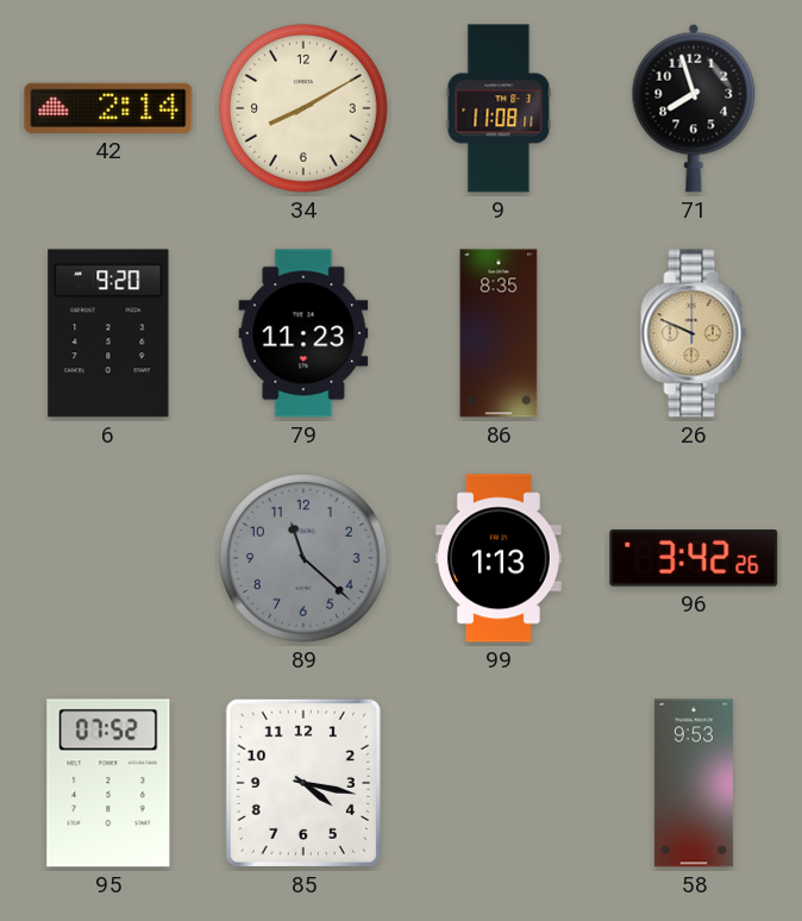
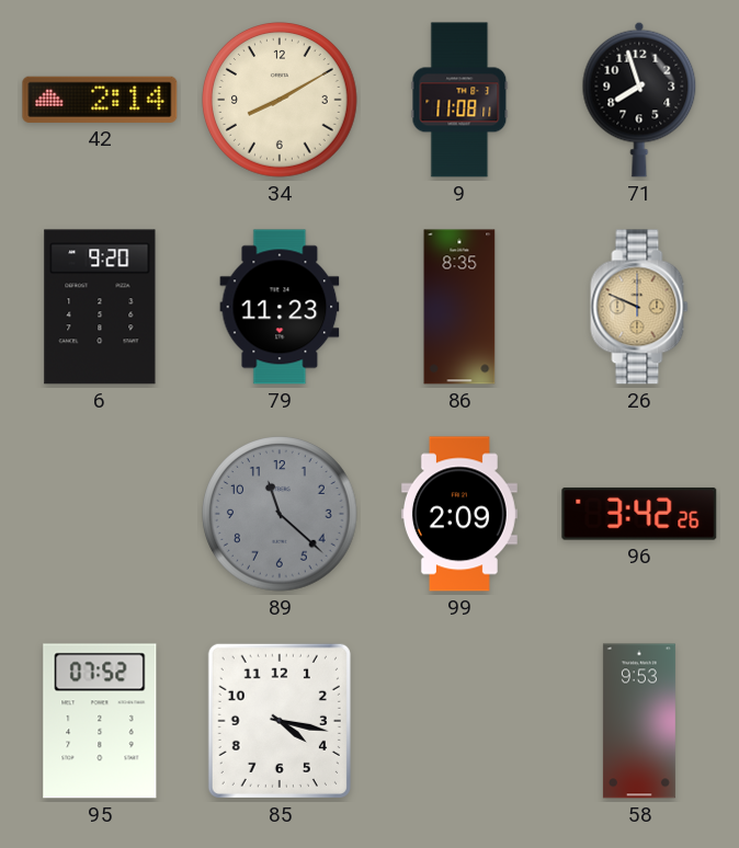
99: 1:13 -> 2:09
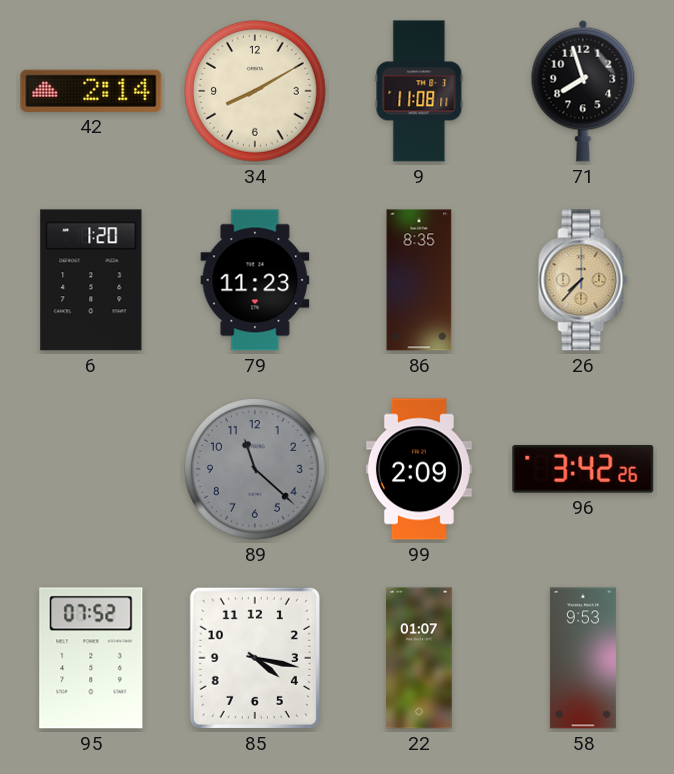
6: 9:20 -> 1:20
26: 9:49 -> 7:37
22: none -> 01:07
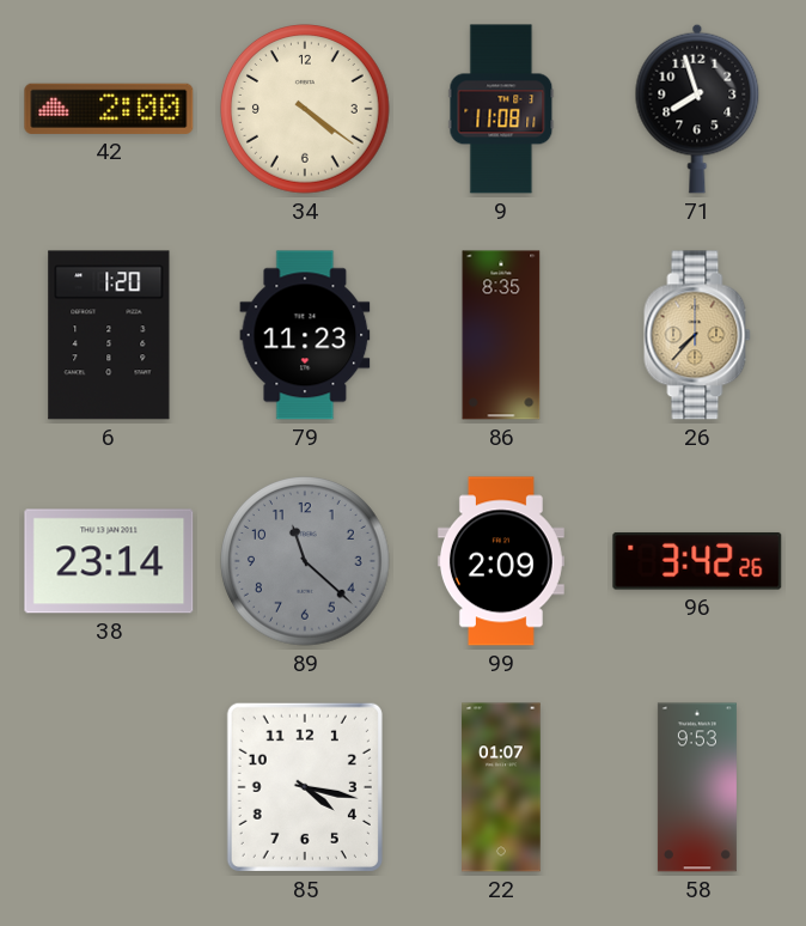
42: 2:14 -> 2:00
34: 8:10 -> 4:21
38: none -> 23:14
95: 07:52 -> none
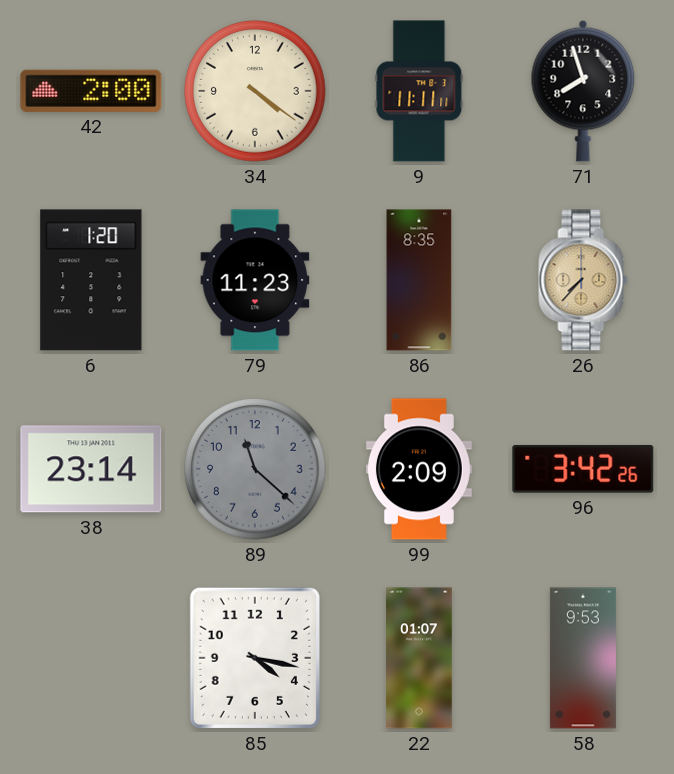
9: 11:08 -> 11:11
